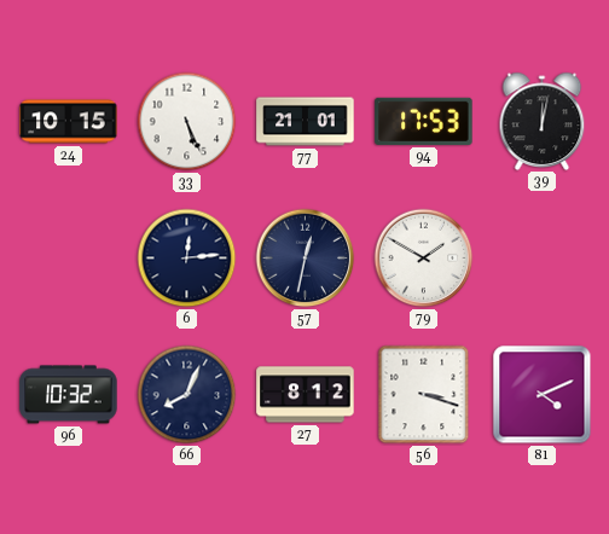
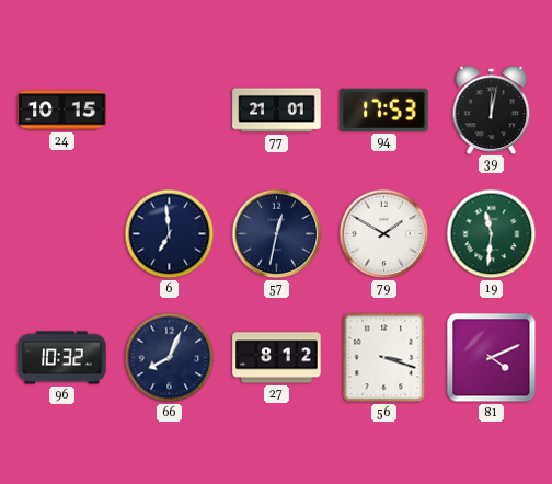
33: 5:26 -> none
6: 12:14 -> 6:59
19: none -> 11:31
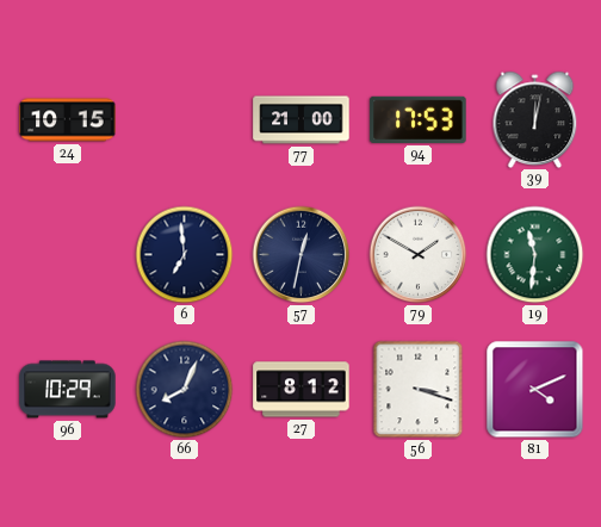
77: 21:01 -> 21:00
96: 10:32 -> 10:29
